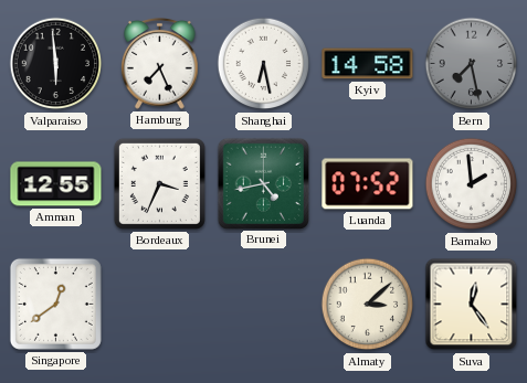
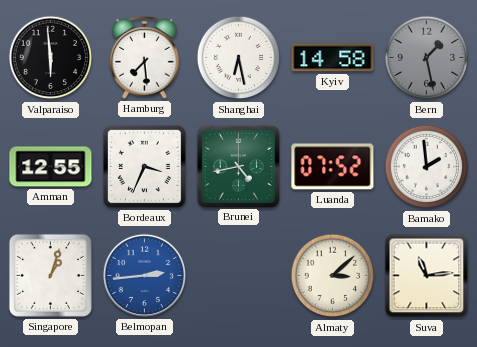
Hamburg: 7:26 -> 7:29
Bern: 7:28 -> 1:28
Singapore: 12:39 -> 1:03
Belmopan: none -> 2:44
Suva: 12:24 -> 11:14
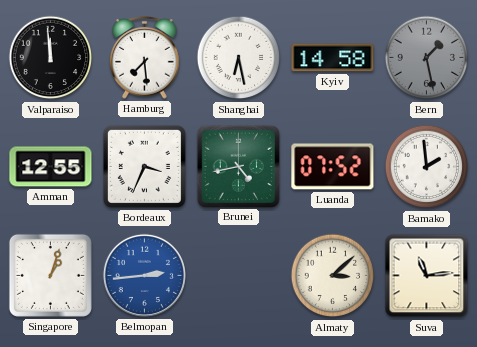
Valparaiso: 5:59 -> 11:59
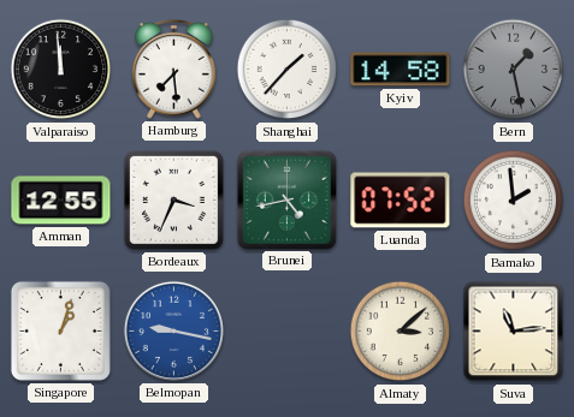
Shanghai: 6:28 -> 1:37
Belmopan: 2:44 -> 9:17
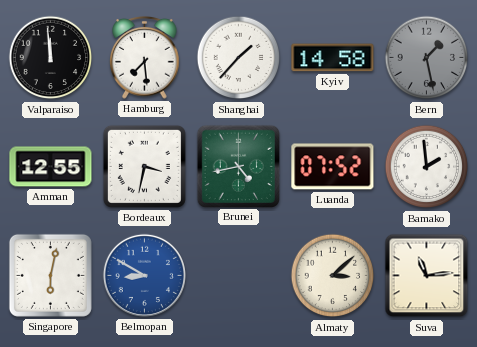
Bordeaux: 3:34 -> 3:32
Singapore: 1:03 -> 6:02
Belmopan: 9:17 -> 8:50
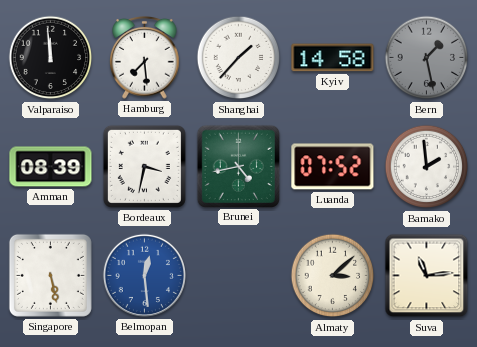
Amman: 12:55 -> 08:39
Singapore: 6:02 -> 5:28
Belmopan: 8:50 -> 12:29
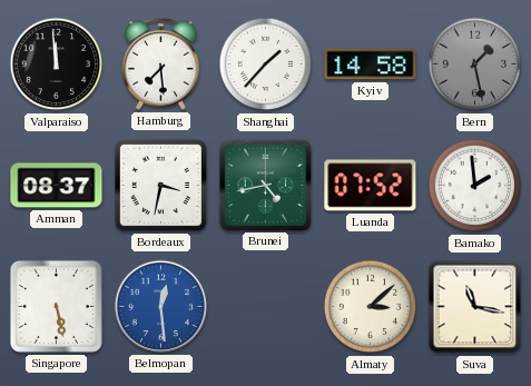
Amman: 08:39 -> 08:37
Suva: 11:14 -> 11:17
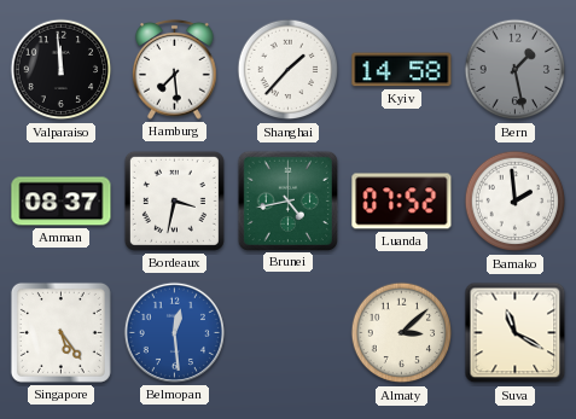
Singapore: 5:28 -> 5:24
Suva: 11:17 -> 11:20
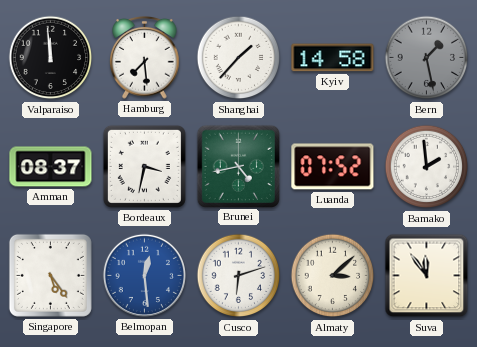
Cusco: none -> 6:12
Suva: 11:20 -> 11:54
